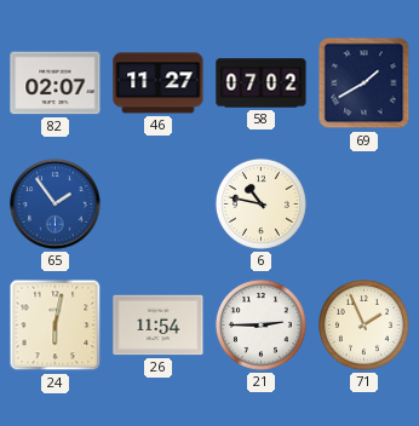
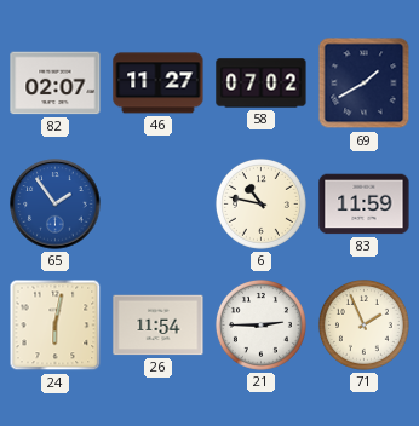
83: none -> 11:59
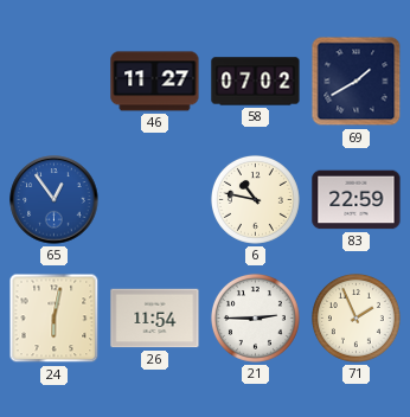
82: 02:07 -> none
65: 1:54 -> 12:54
83: 11:59 -> 22:59
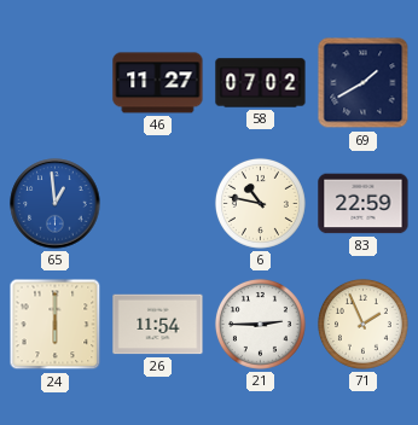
65: 12:54 -> 12:59
24: 6:02 -> 6:00
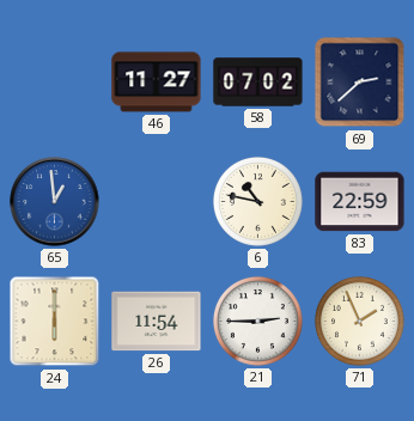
69: 1:40 -> 2:38
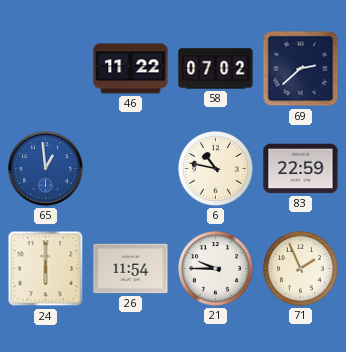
46: 11:27 -> 11:22
21: 2:45 -> 9:45
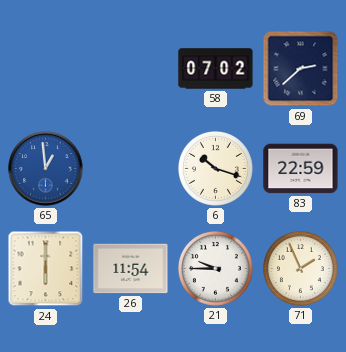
46: 11:22 -> none
6: 10:47 -> 10:18
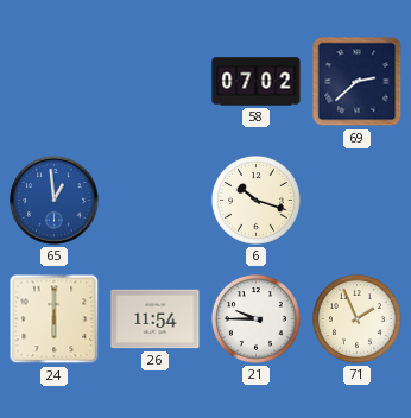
83: 22:59 -> none
